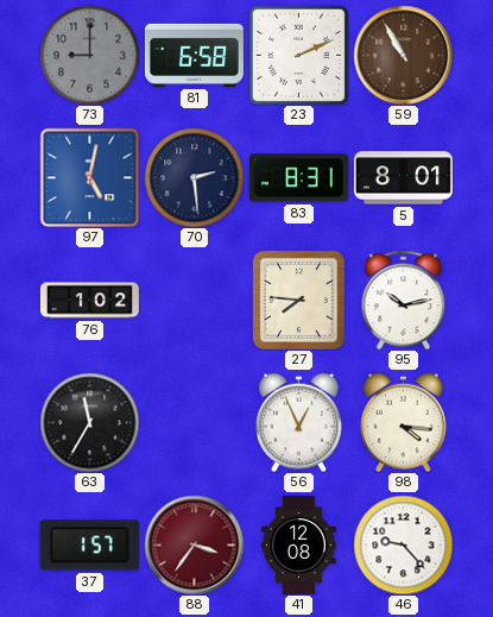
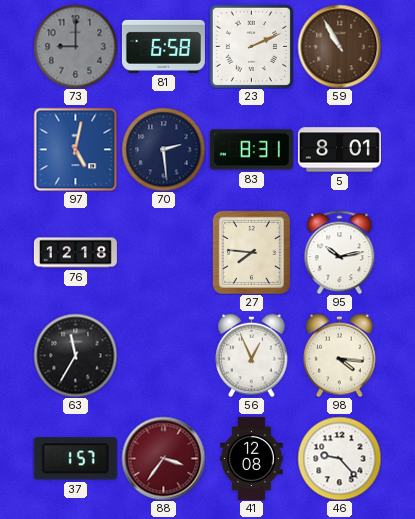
76: 1:02 -> 12:18
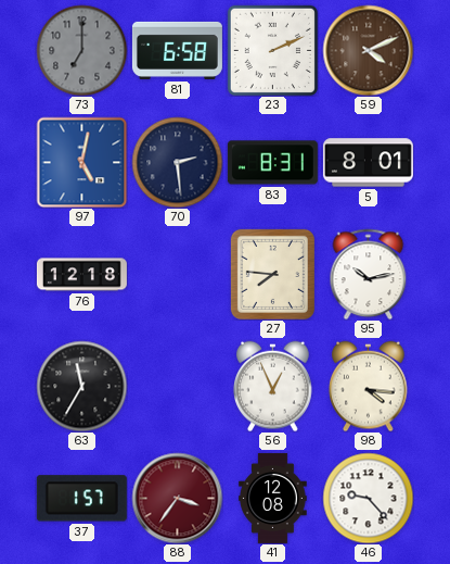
73: 9:00 -> 7:00
59: 10:55 -> 4:11
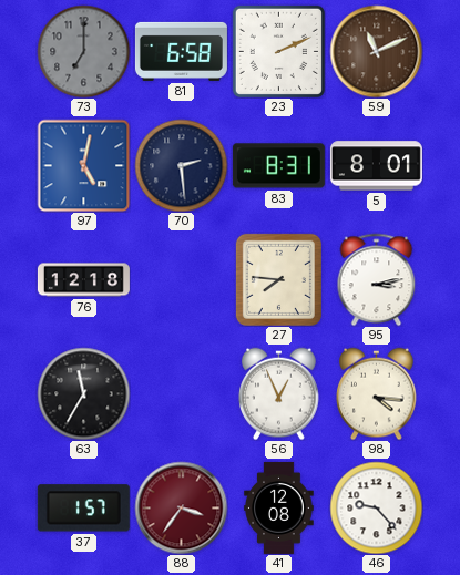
59: 4:11 -> 11:11
95: 10:13 -> 3:13
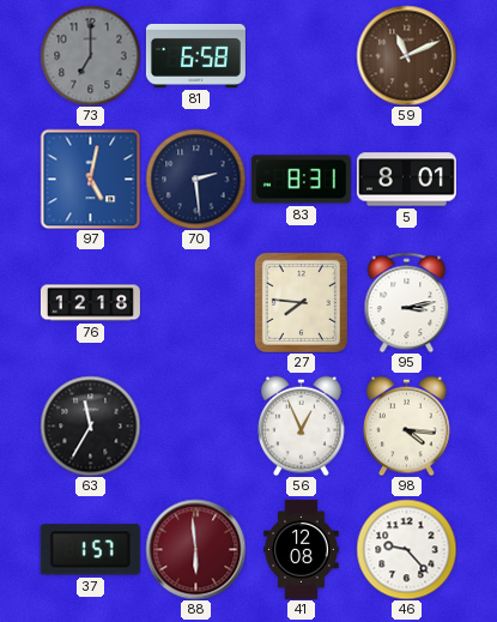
23: 2:11 -> none
88: 3:36 -> 5:59
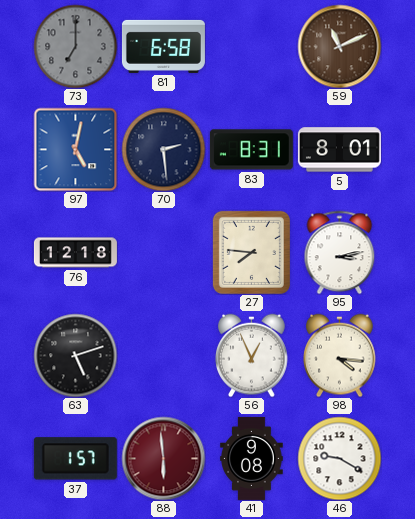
63: 11:35 -> 5:12
41: 12:08 -> 9:08
46: 9:23 -> 9:20
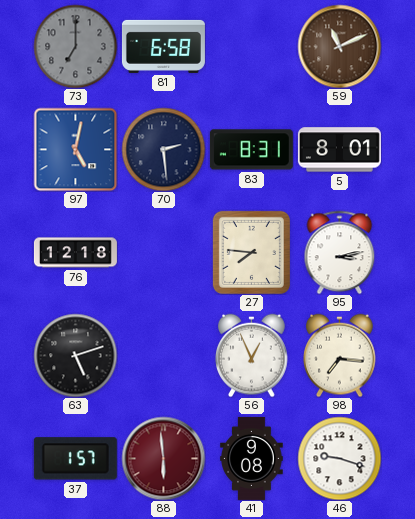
98: 4:16 -> 7:16
46: 9:20 -> 9:18
